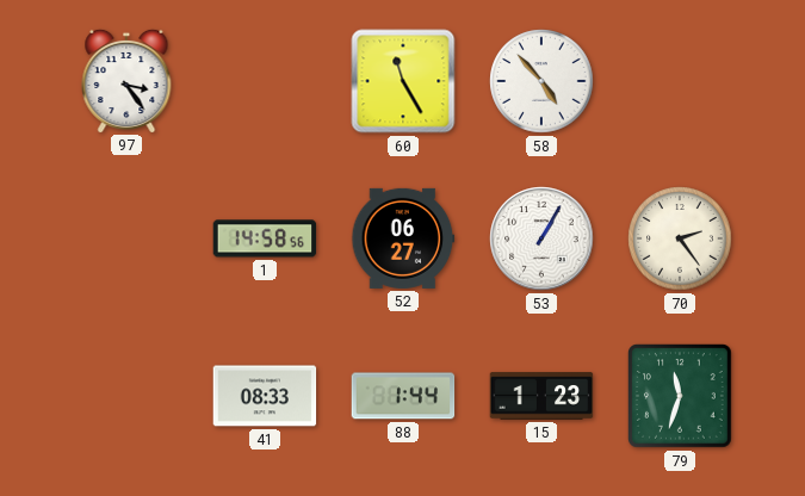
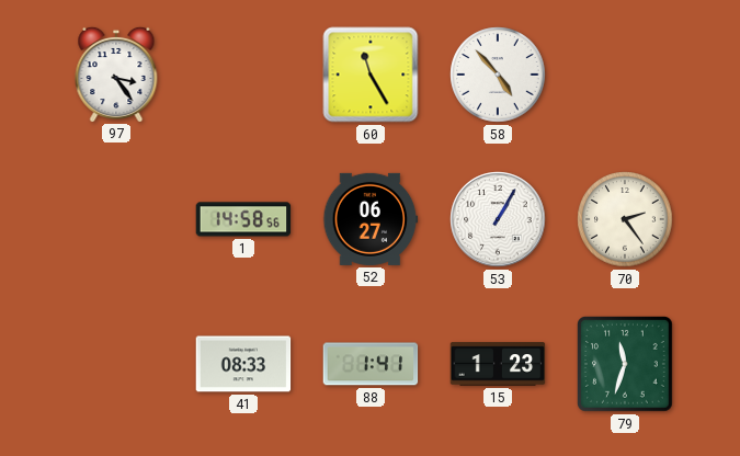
88: 1:44 -> 1:41
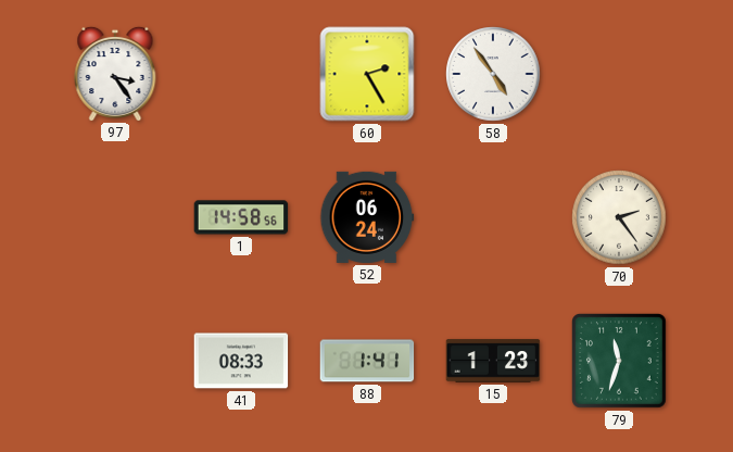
60: 11:25 -> 2:25
58: 4:53 -> 4:54
52: 06:27 -> 06:24
53: 1:05 -> none
